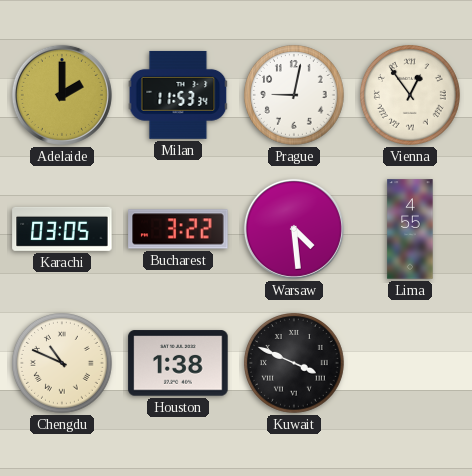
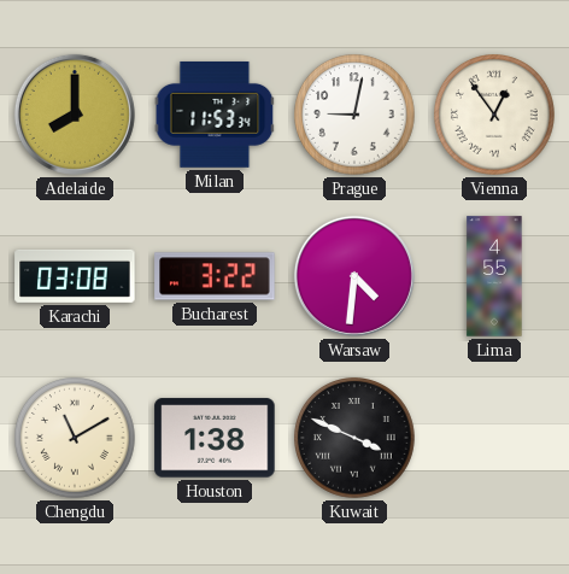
Adelaide: 2:00 -> 8:00
Karachi: 03:05 -> 03:08
Warsaw: 4:29 -> 4:31
Chengdu: 10:49 -> 11:10
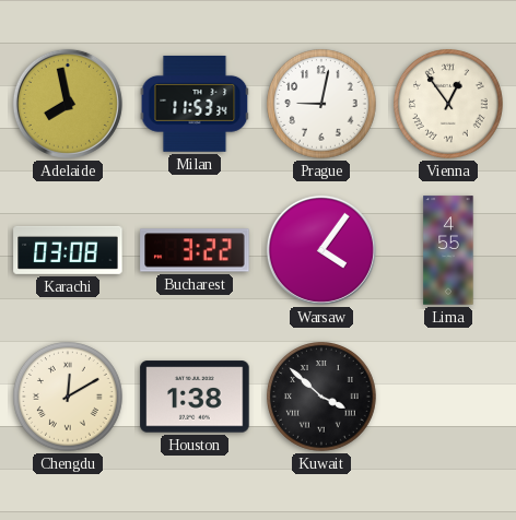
Adelaide: 8:00 -> 7:58
Warsaw: 4:31 -> 4:06
Chengdu: 11:10 -> 12:10
Kuwait: 3:49 -> 3:52
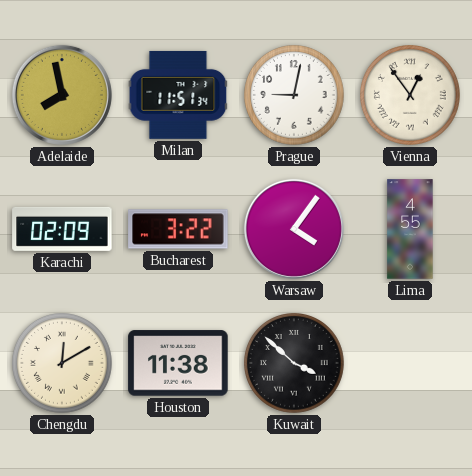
Milan: 11:53 -> 11:51
Karachi: 03:08 -> 02:09
Houston: 1:38 -> 11:38
